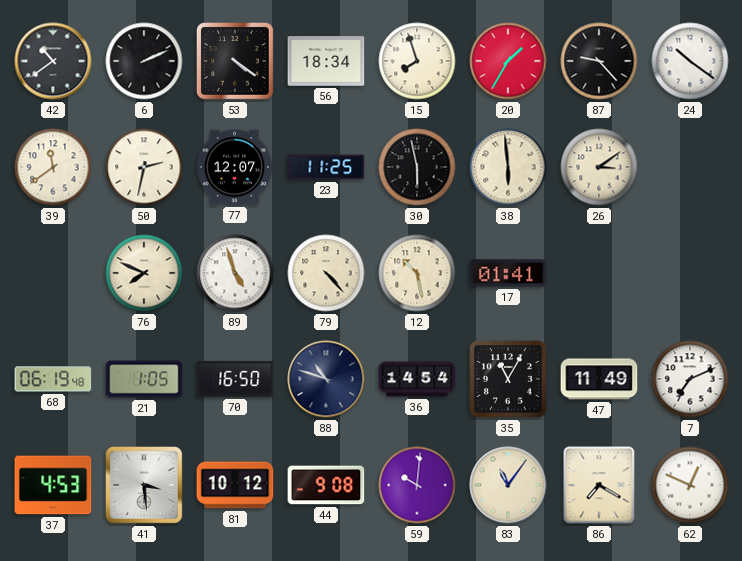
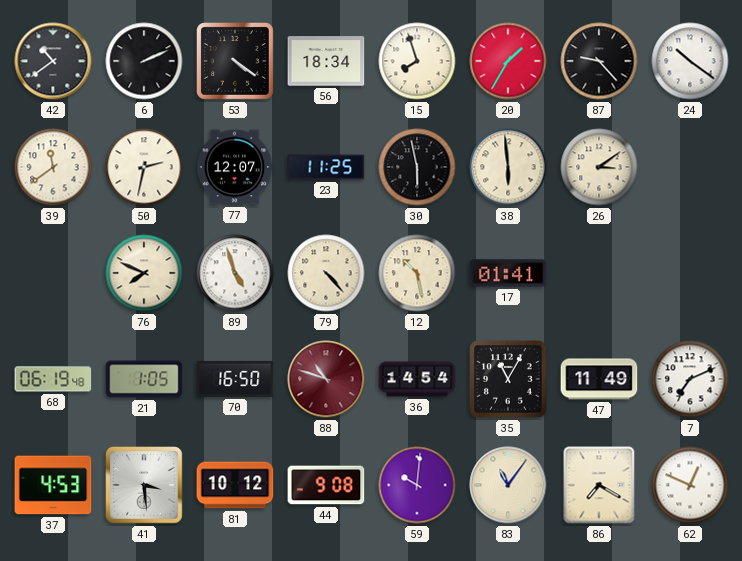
88 dial: navy -> burgundy
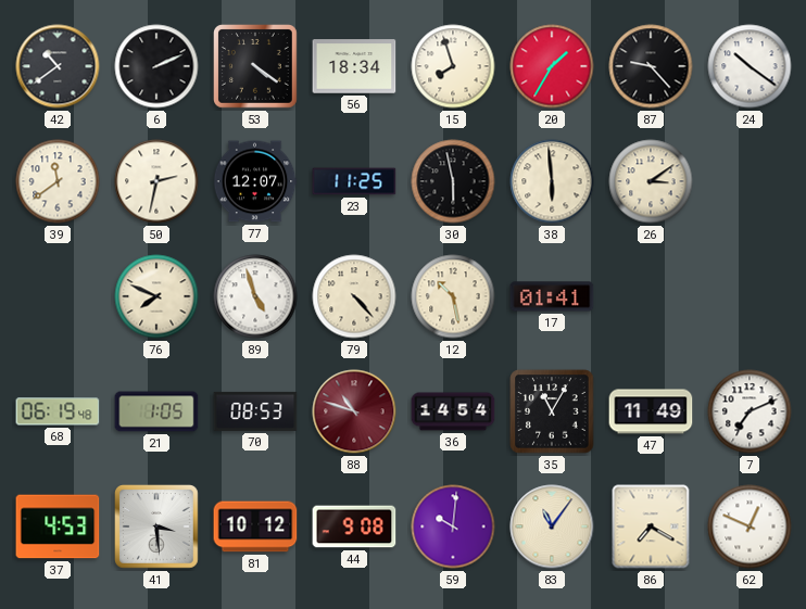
70: 16:50 -> 08:53
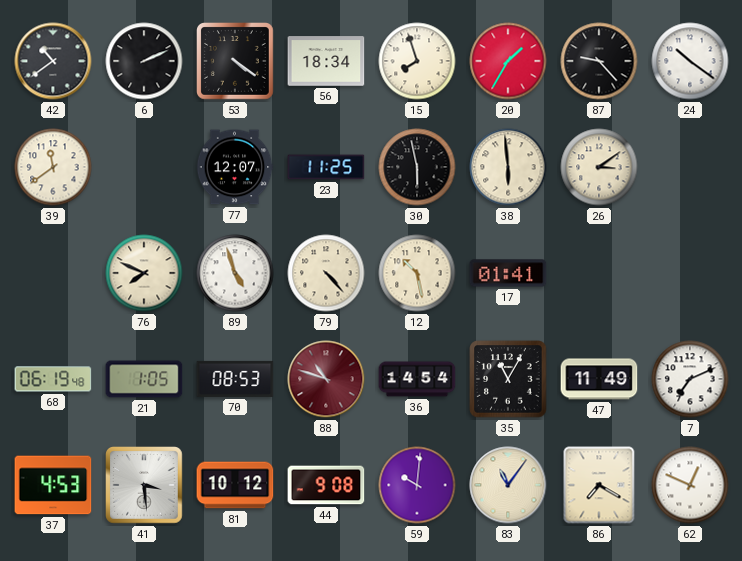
50: 2:32 -> none
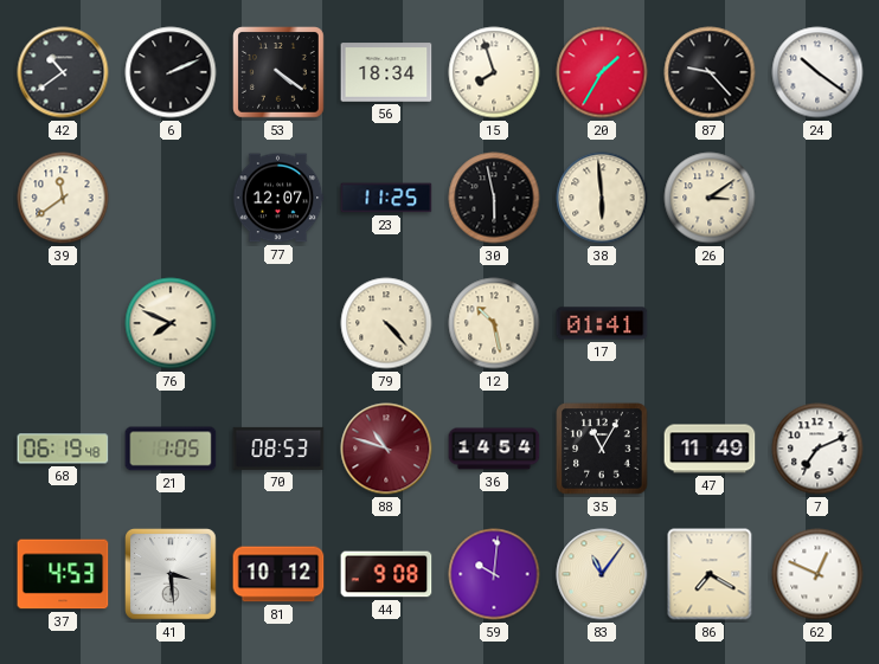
89: 4:57 -> none
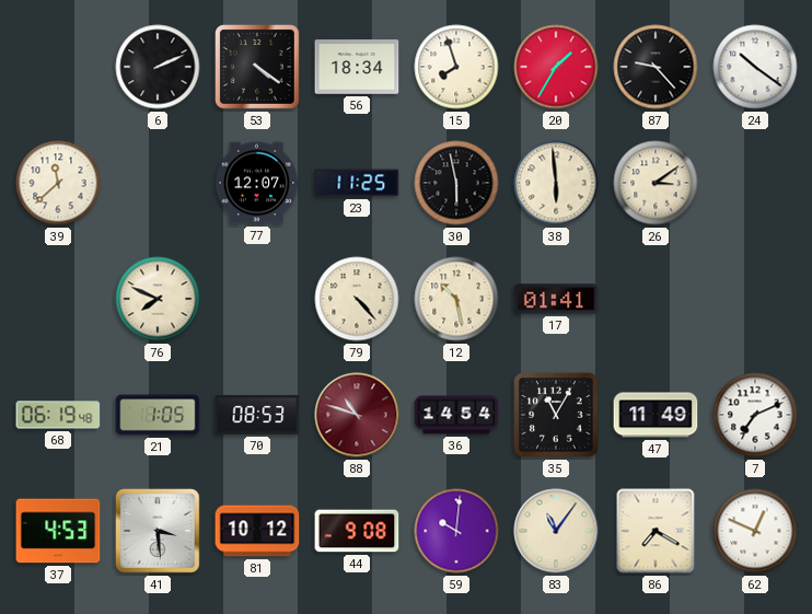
42: 10:39 -> none
39: 11:39 -> 11:38
